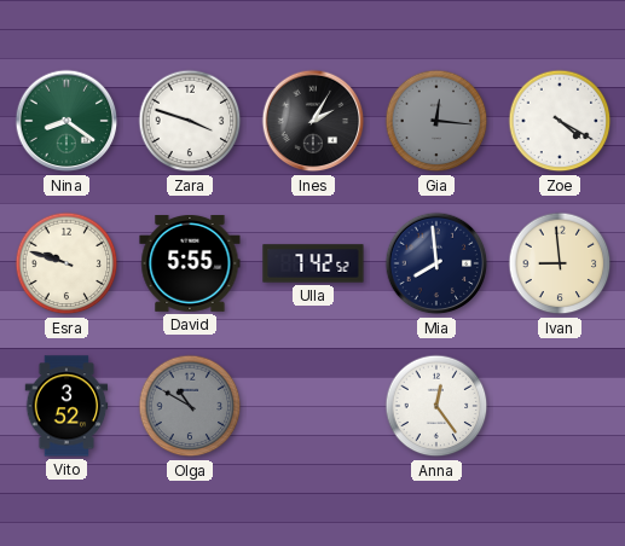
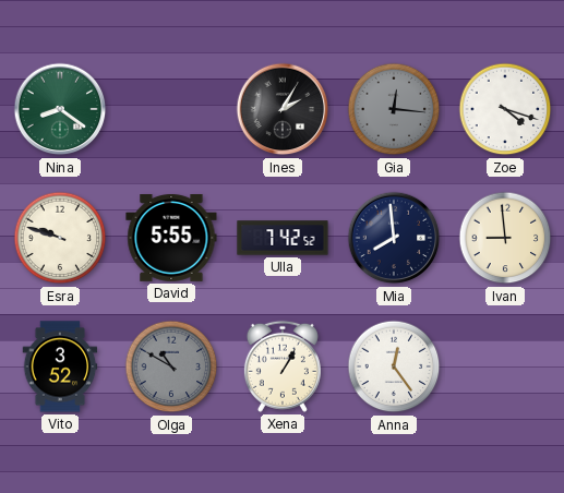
Zara: 3:48 -> none
Zoe: 4:20 -> 4:18
Xena: none -> 1:05
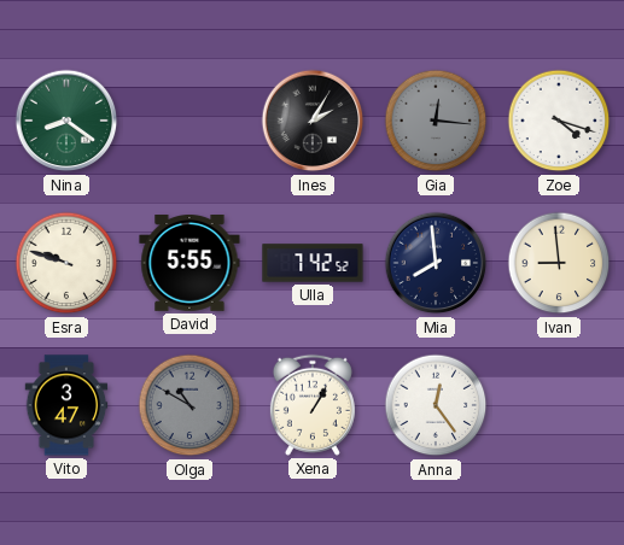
Vito: 3:52 -> 3:47
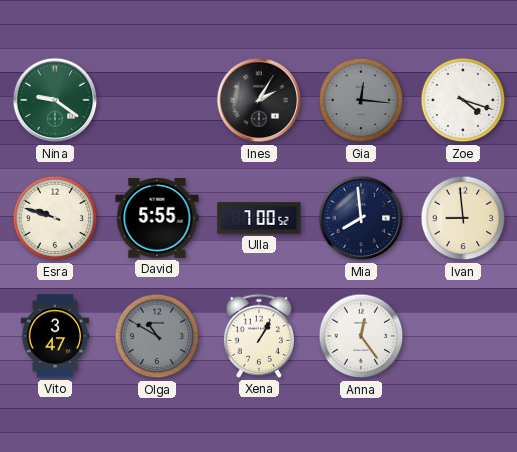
Nina: 8:21 -> 9:21
Ulla: 7:42 -> 7:00
